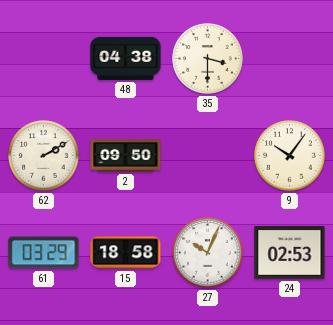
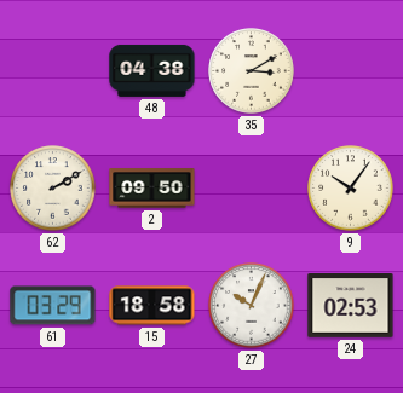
35: 3:30 -> 3:10
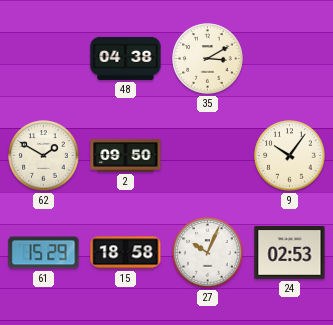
62: 2:10 -> 1:50
61: 03:29 -> 15:29
